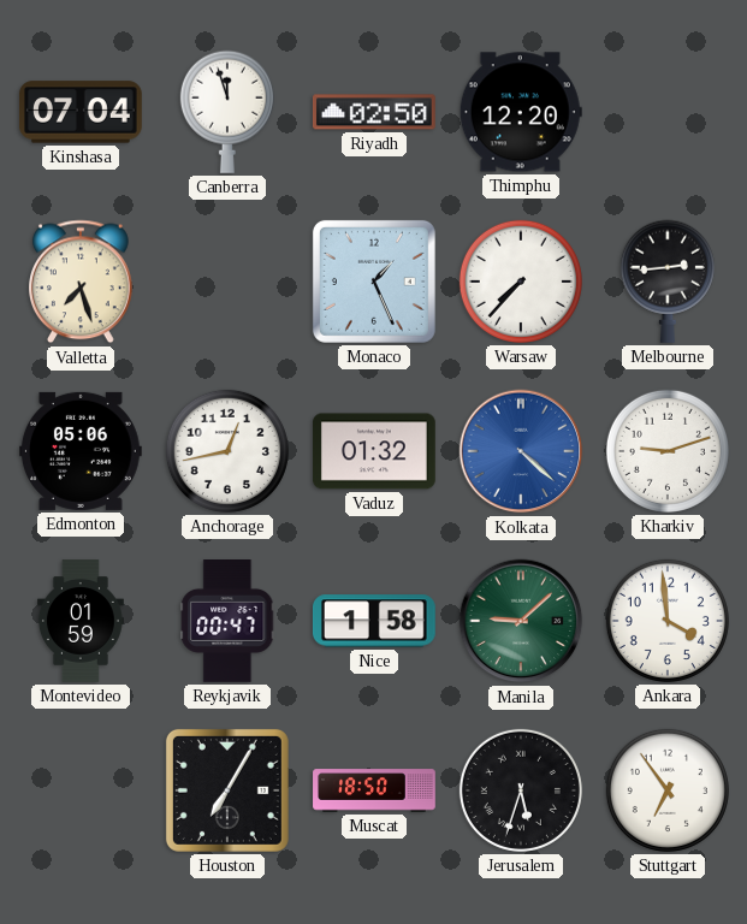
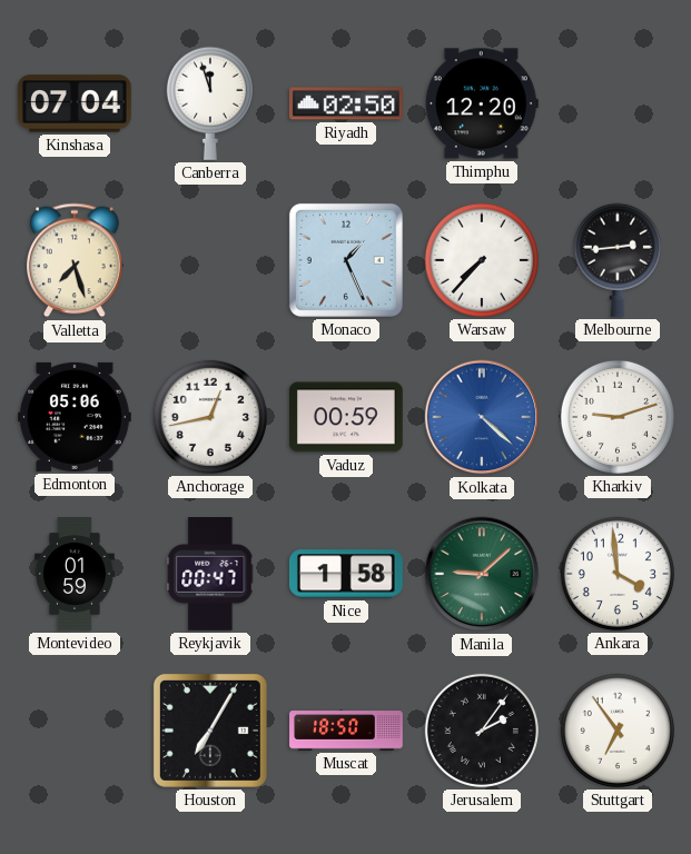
Vaduz: 01:32 -> 00:59
Jerusalem: 5:33 -> 2:06
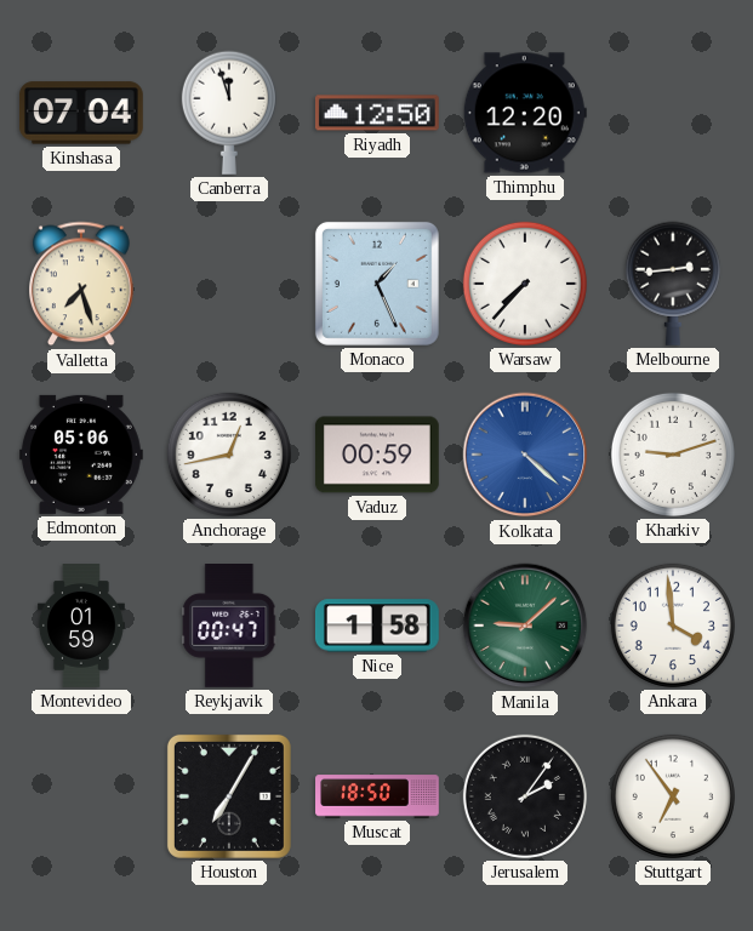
Riyadh: 02:50 -> 12:50
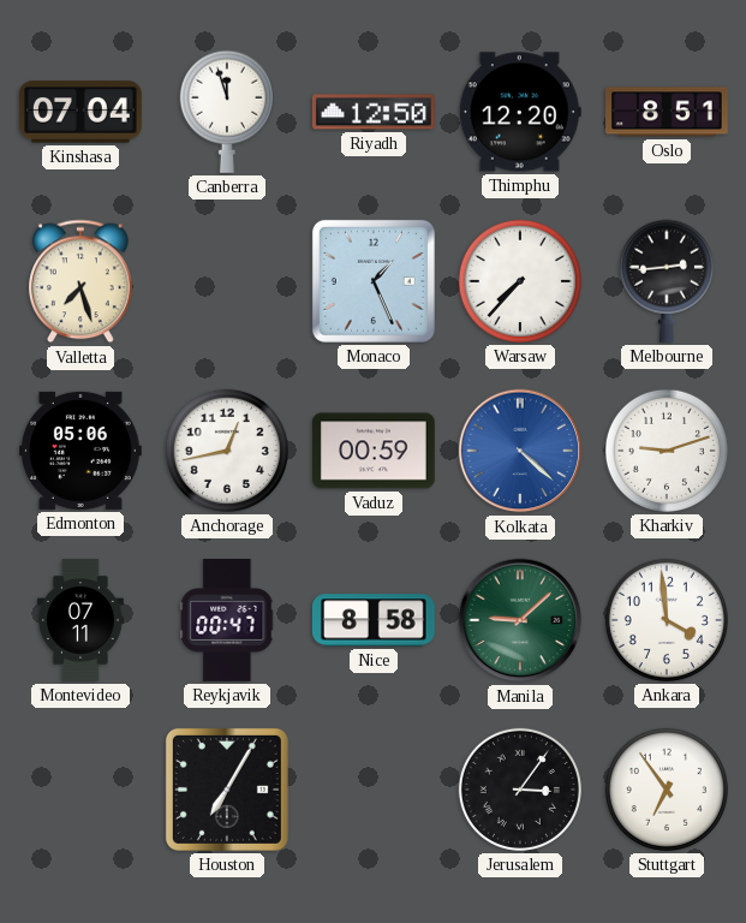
Oslo: none -> 8:51
Montevideo: 01:59 -> 07:11
Nice: 1:58 -> 8:58
Muscat: 18:50 -> none
Jerusalem: 2:06 -> 3:06
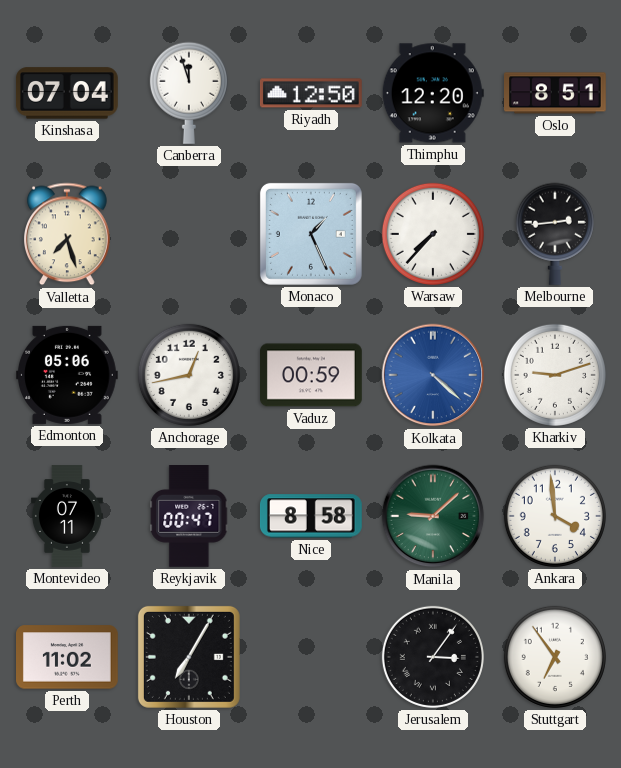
Perth: none -> 11:02
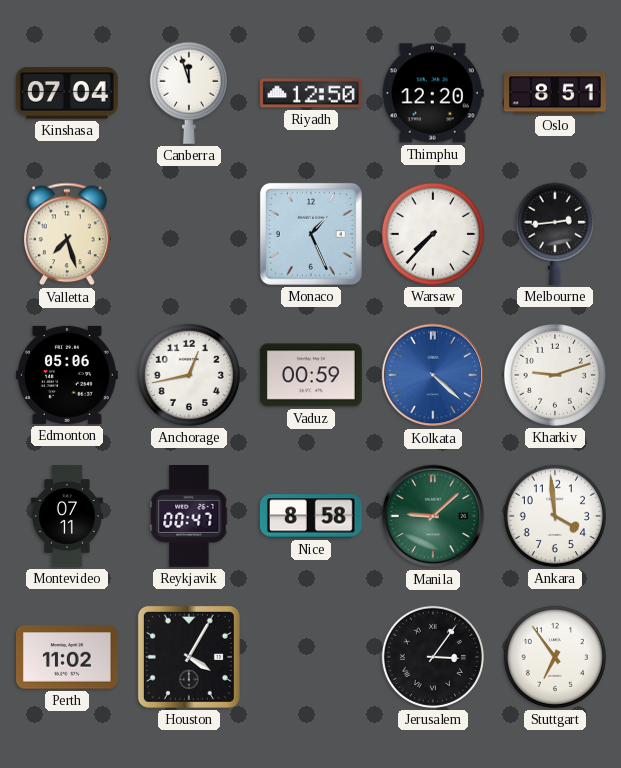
Houston: 7:05 -> 4:05
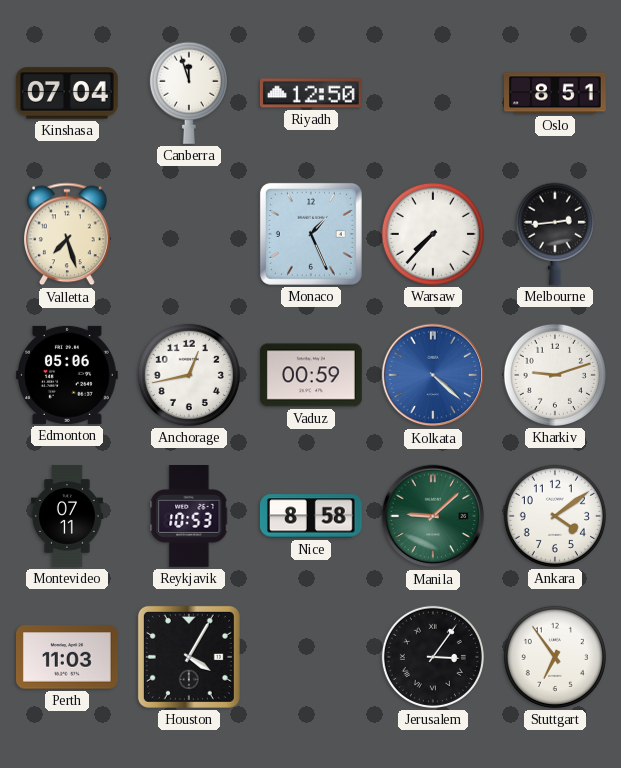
Thimphu: 12:20 -> none
Reykjavik: 00:47 -> 10:53
Ankara: 3:59 -> 4:09
Perth: 11:02 -> 11:03
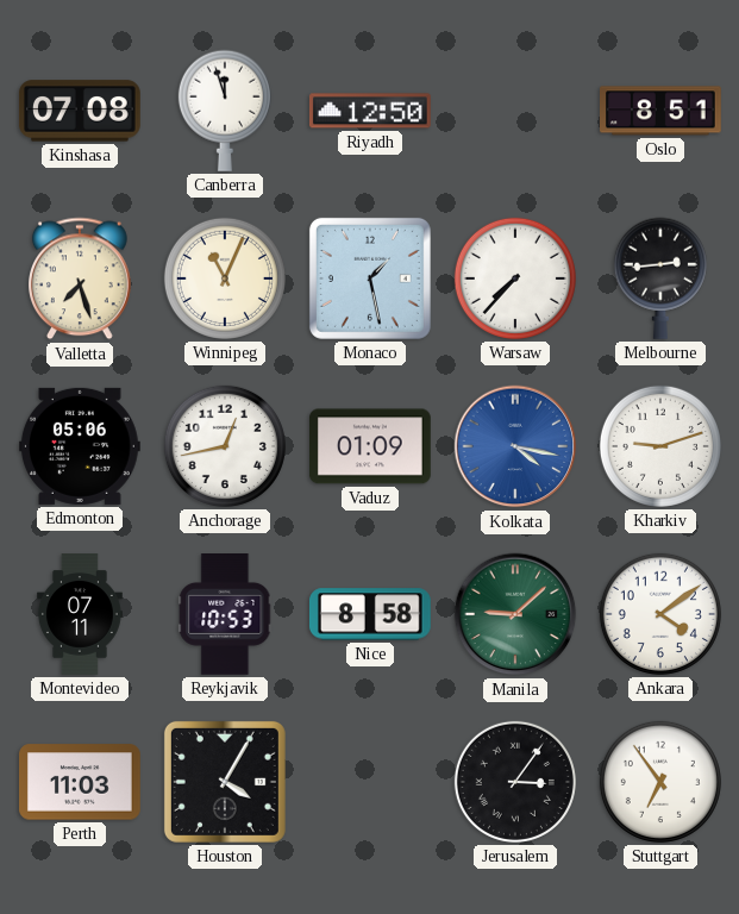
Kinshasa: 07:04 -> 07:08
Winnipeg: none -> 11:04
Monaco: 1:26 -> 1:28
Vaduz: 00:59 -> 01:09
Kolkata: 4:22 -> 4:17
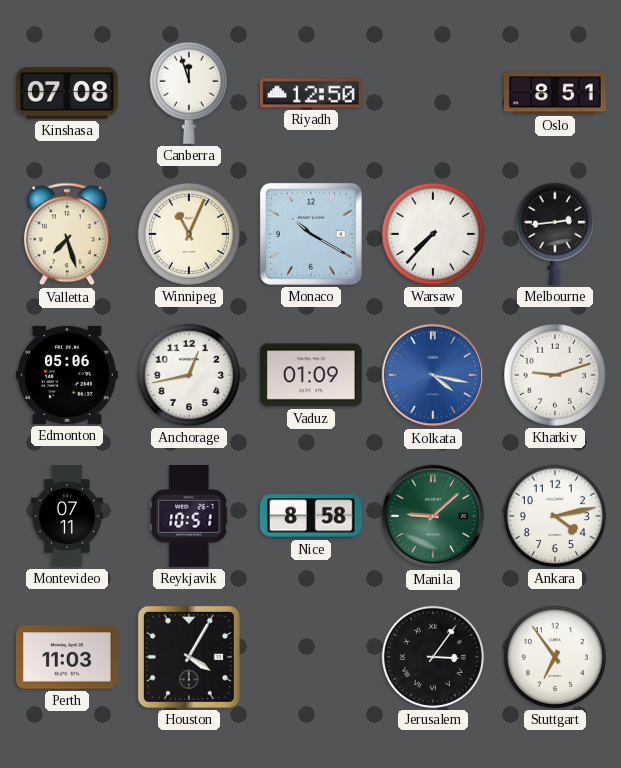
Monaco: 1:28 -> 10:20
Reykjavik: 10:53 -> 10:51
Ankara: 4:09 -> 4:13
